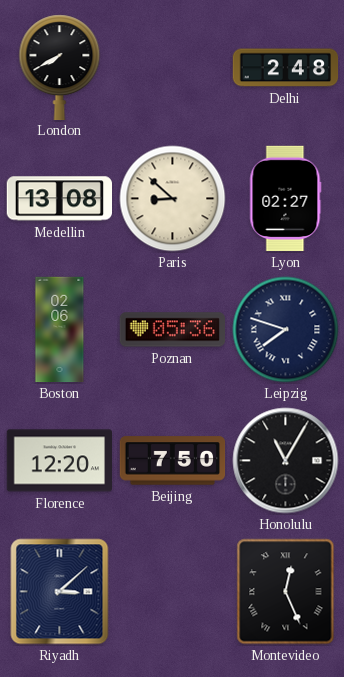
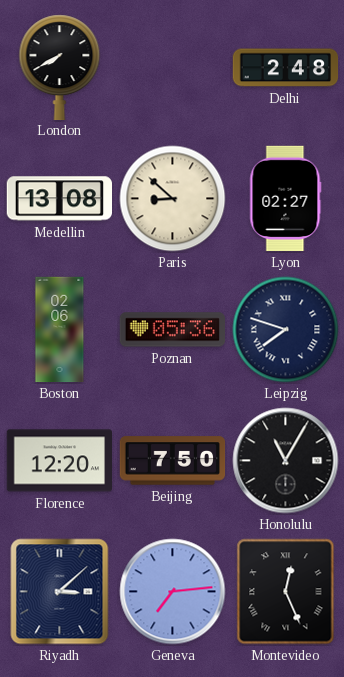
Geneva: none -> 7:14
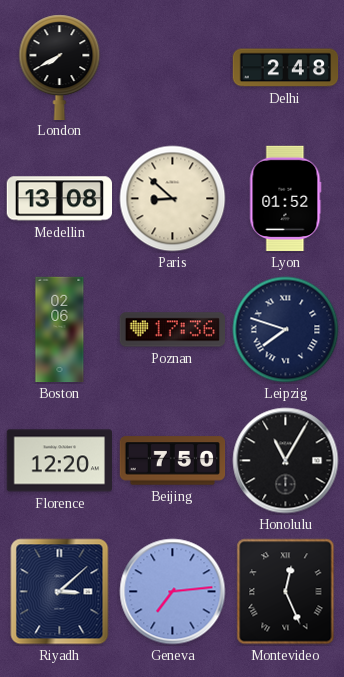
Lyon: 02:27 -> 01:52
Poznan: 05:36 -> 17:36
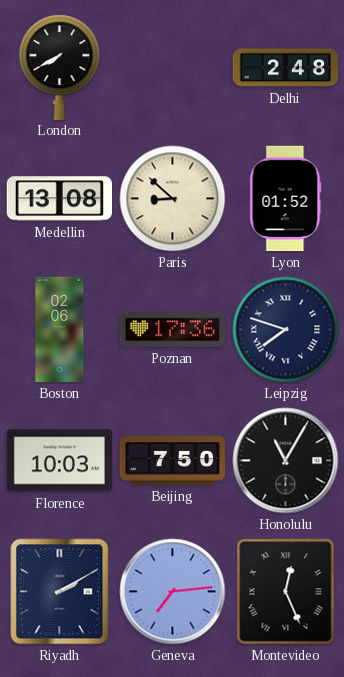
Florence: 12:20 -> 10:03
Riyadh: 3:08 -> 2:10
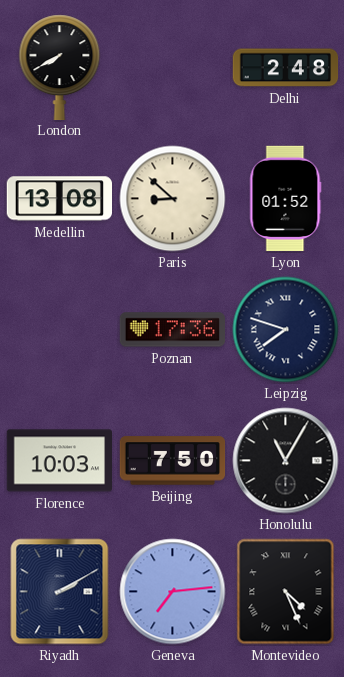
Boston: 02:06 -> none
Montevideo: 12:26 -> 4:26
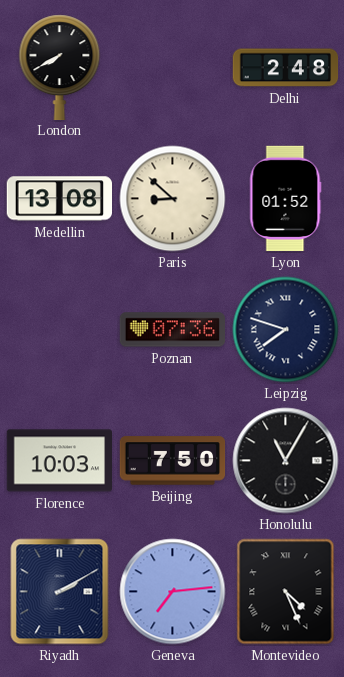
Poznan: 17:36 -> 07:36
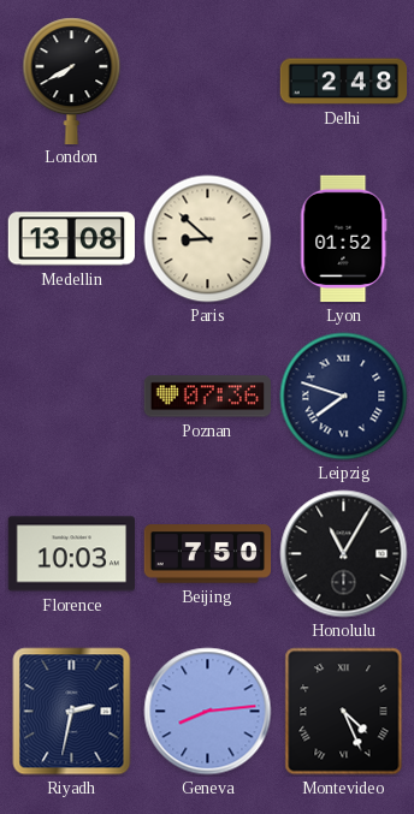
Riyadh: 2:10 -> 2:32
Geneva: 7:14 -> 8:14
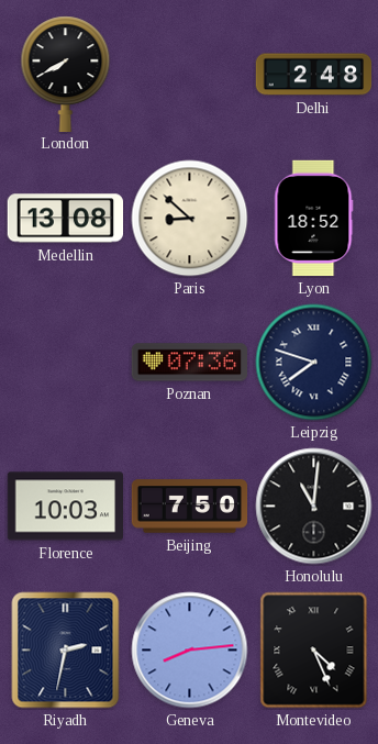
Lyon: 01:52 -> 18:52
Honolulu: 11:05 -> 11:01
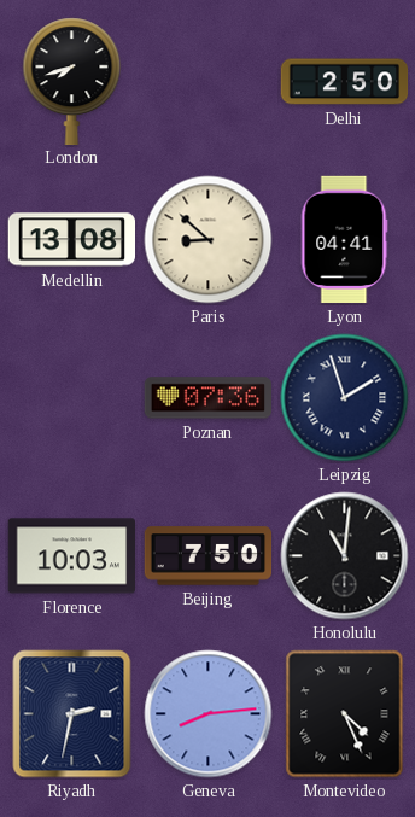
London: 7:40 -> 7:42
Delhi: 2:48 -> 2:50
Lyon: 18:52 -> 04:41
Leipzig: 7:48 -> 1:57
